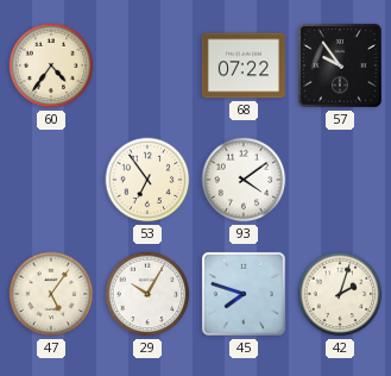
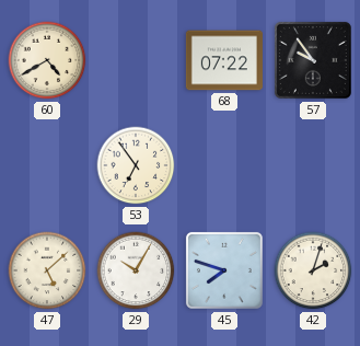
60: 4:36 -> 4:40
93: 4:09 -> none
47: 5:06 -> 5:08
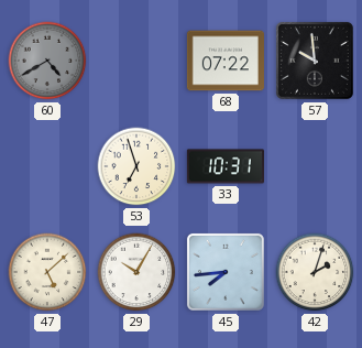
60 dial: cream -> grey
57: 9:54 -> 9:59
53: 6:54 -> 6:57
33: none -> 10:31
45: 7:48 -> 7:44
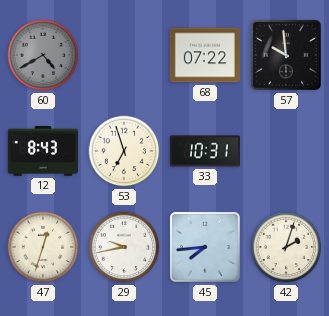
12: none -> 8:43
47: 5:08 -> 12:33
29: 10:05 -> 9:43
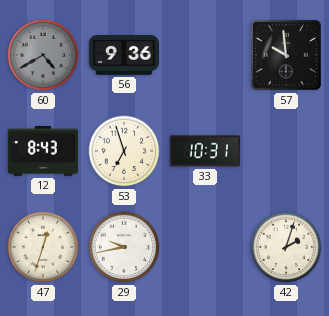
56: none -> 9:36
68: 07:22 -> none
45: 7:44 -> none
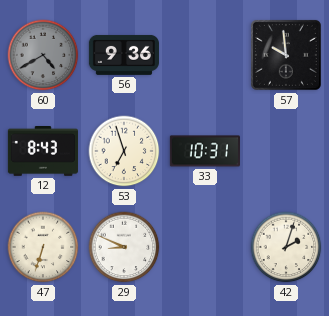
47: 12:33 -> 6:33
29: 9:43 -> 8:49
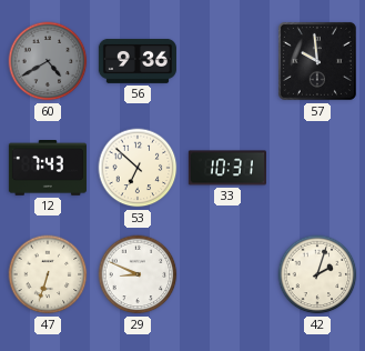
12: 8:43 -> 7:43
53: 6:57 -> 6:52
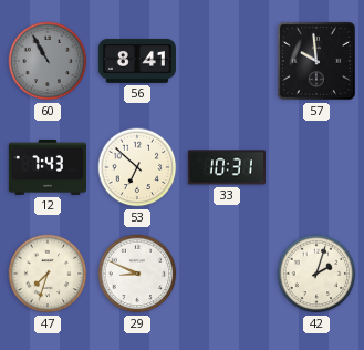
60: 4:40 -> 10:55
56: 9:36 -> 8:41
47: 6:33 -> 7:33
